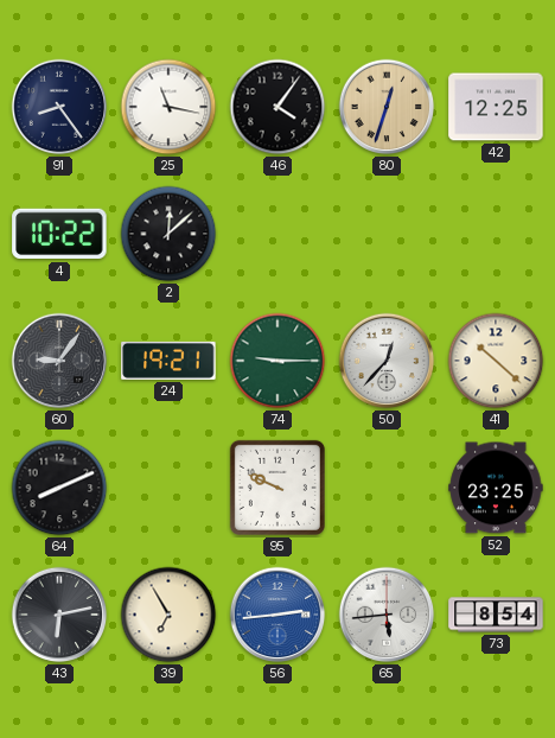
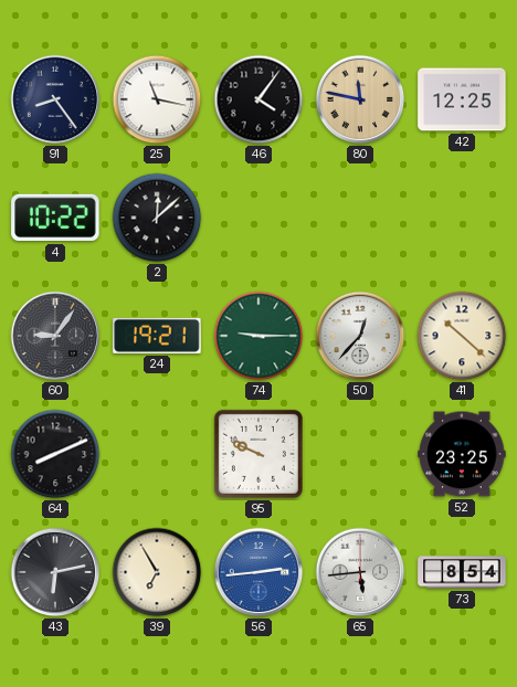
80: 12:33 -> 11:47
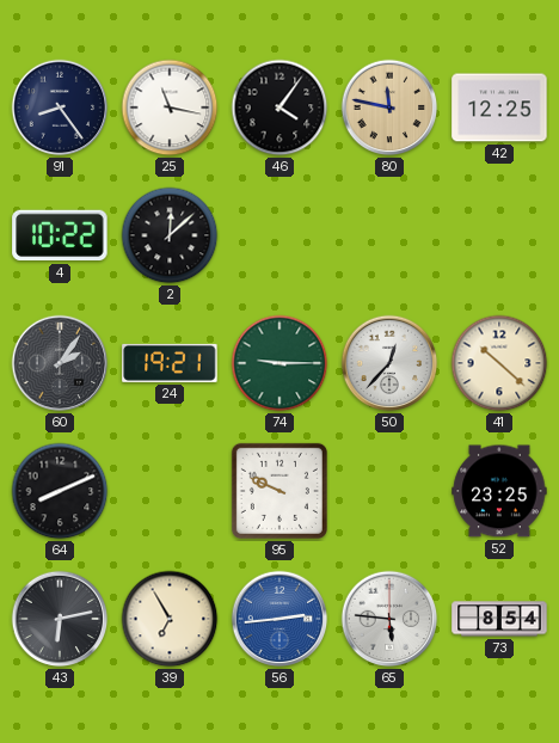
60: 9:06 -> 2:06
65: 5:44 -> 5:46
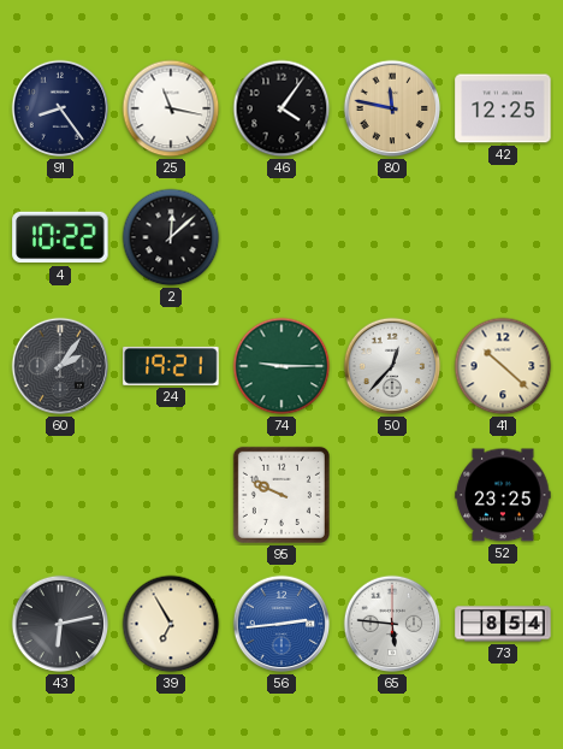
64: 8:11 -> none
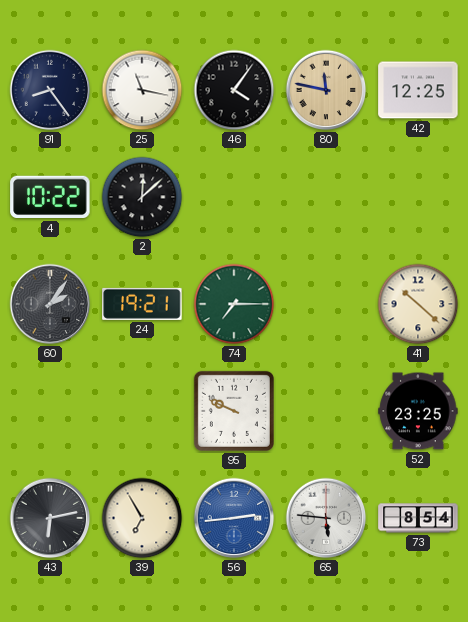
74: 9:15 -> 7:15
50: 12:37 -> none
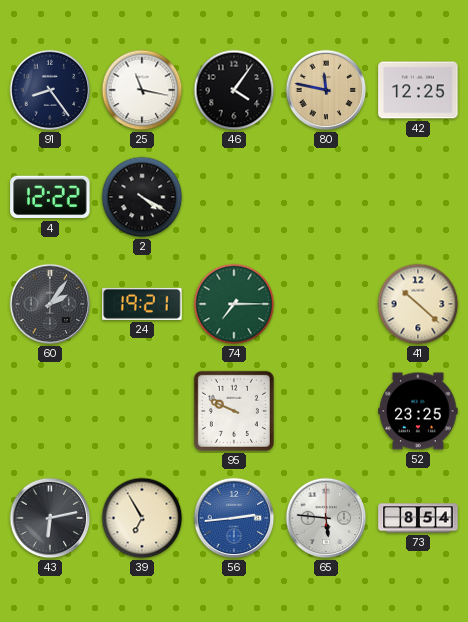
4: 10:22 -> 12:22
2: 12:08 -> 4:20
